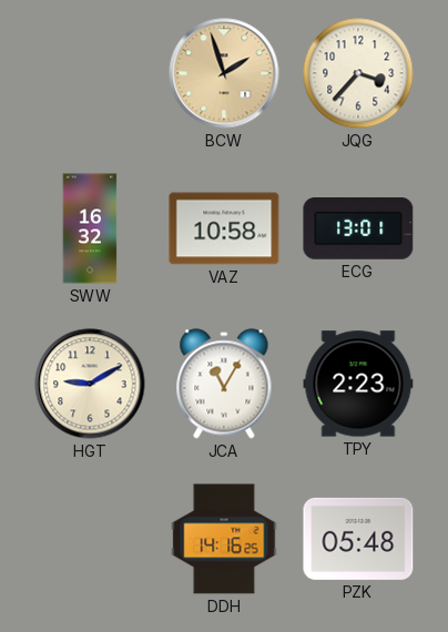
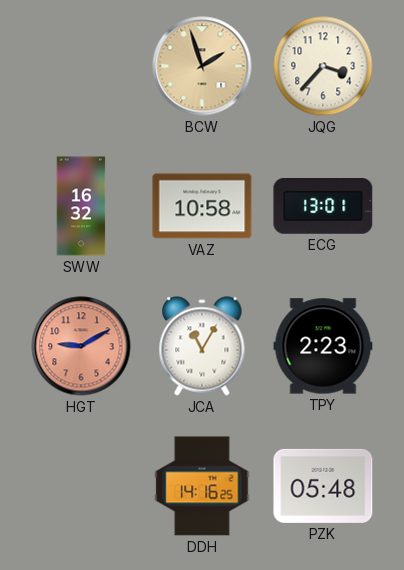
HGT dial: cream -> salmon
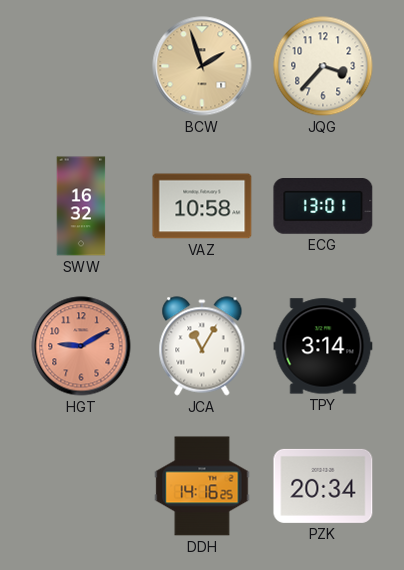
TPY: 2:23 -> 3:14
PZK: 05:48 -> 20:34
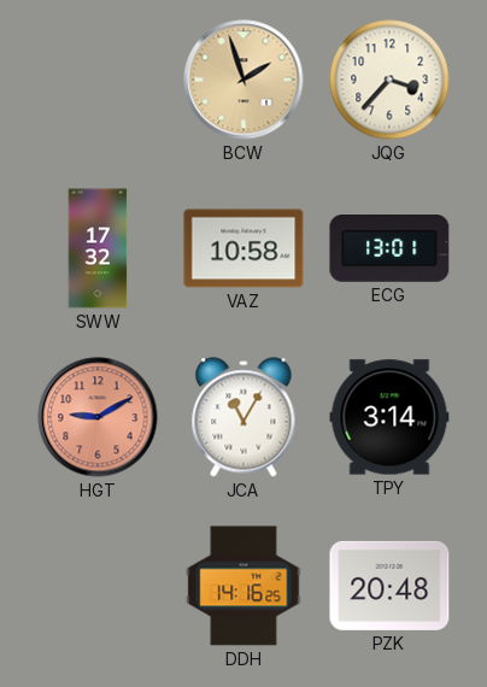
SWW: 16:32 -> 17:32
PZK: 20:34 -> 20:48
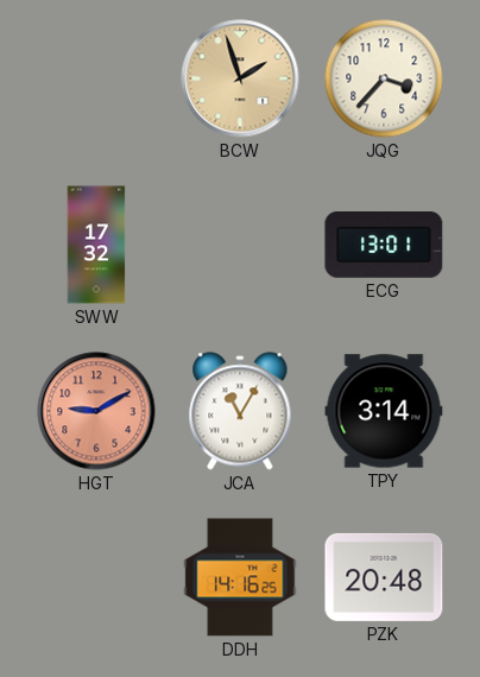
VAZ: 10:58 -> none
